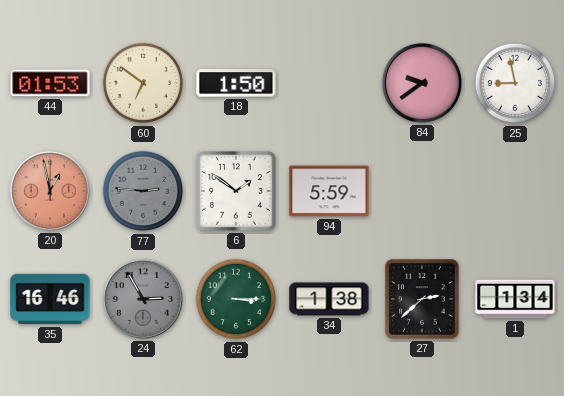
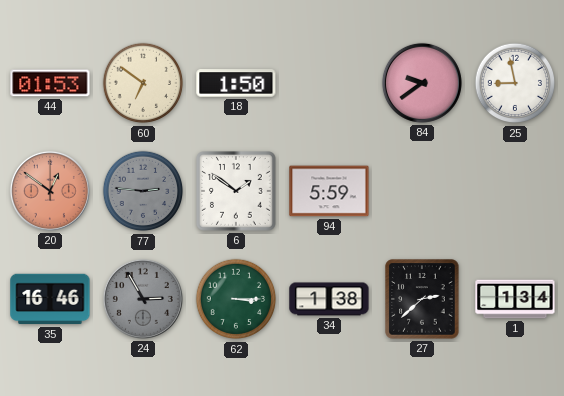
20: 12:58 -> 12:51
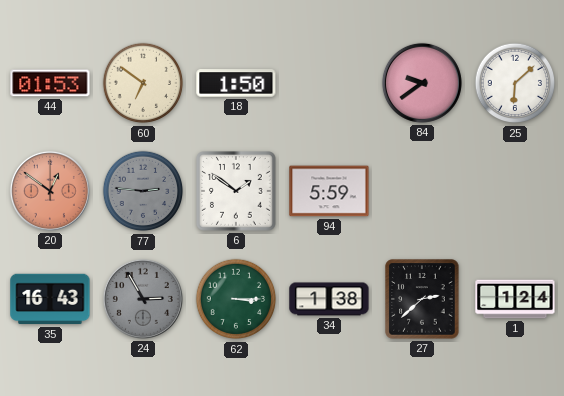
25: 8:58 -> 6:08
35: 16:46 -> 16:43
1: 1:34 -> 1:24
